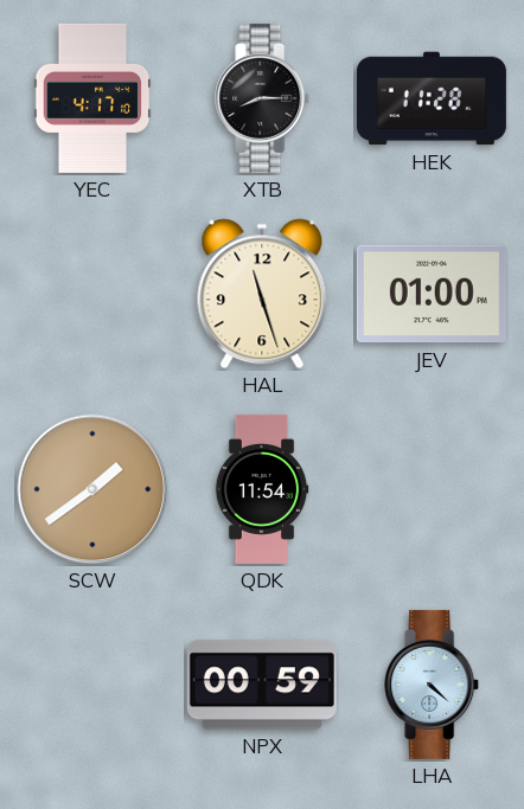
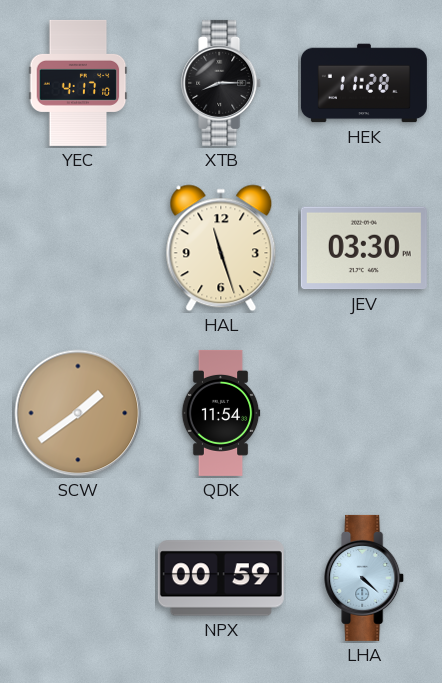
JEV: 01:00 -> 03:30
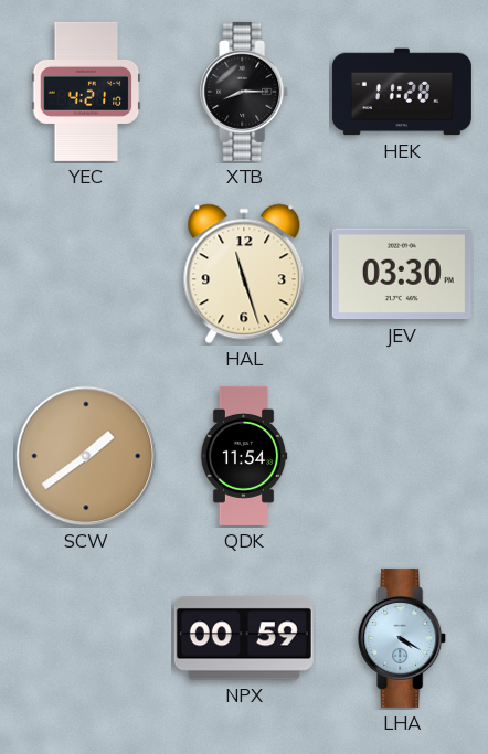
YEC: 4:17 -> 4:21
LHA: 4:22 -> 4:20
